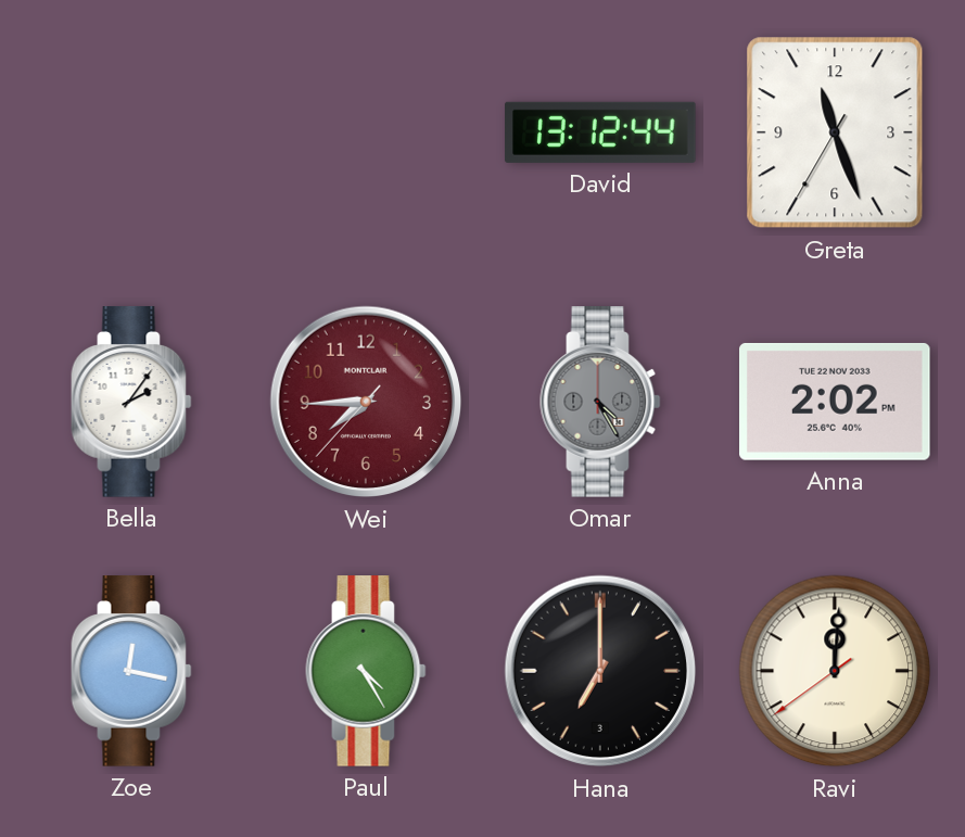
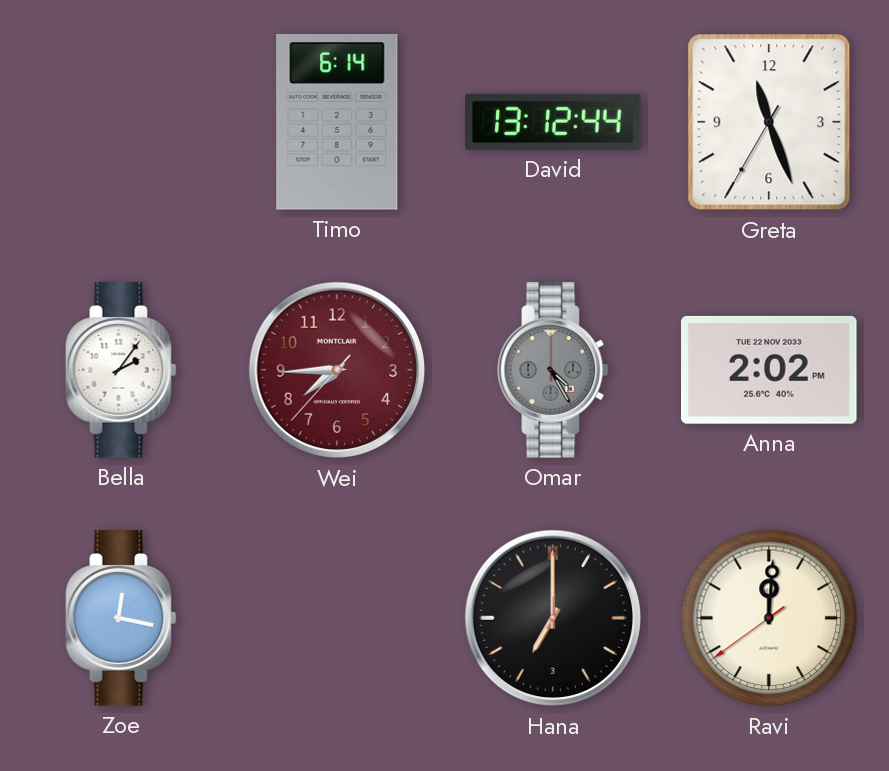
Timo: none -> 6:14
Paul: 4:25 -> none
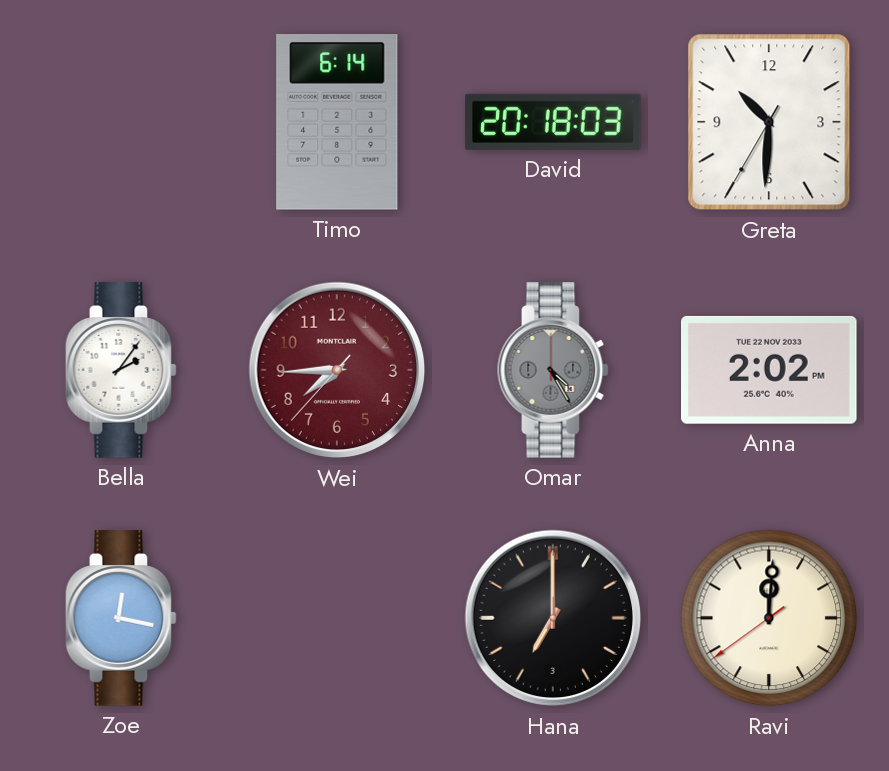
David: 13:12 -> 20:18
Greta: 11:26 -> 10:30
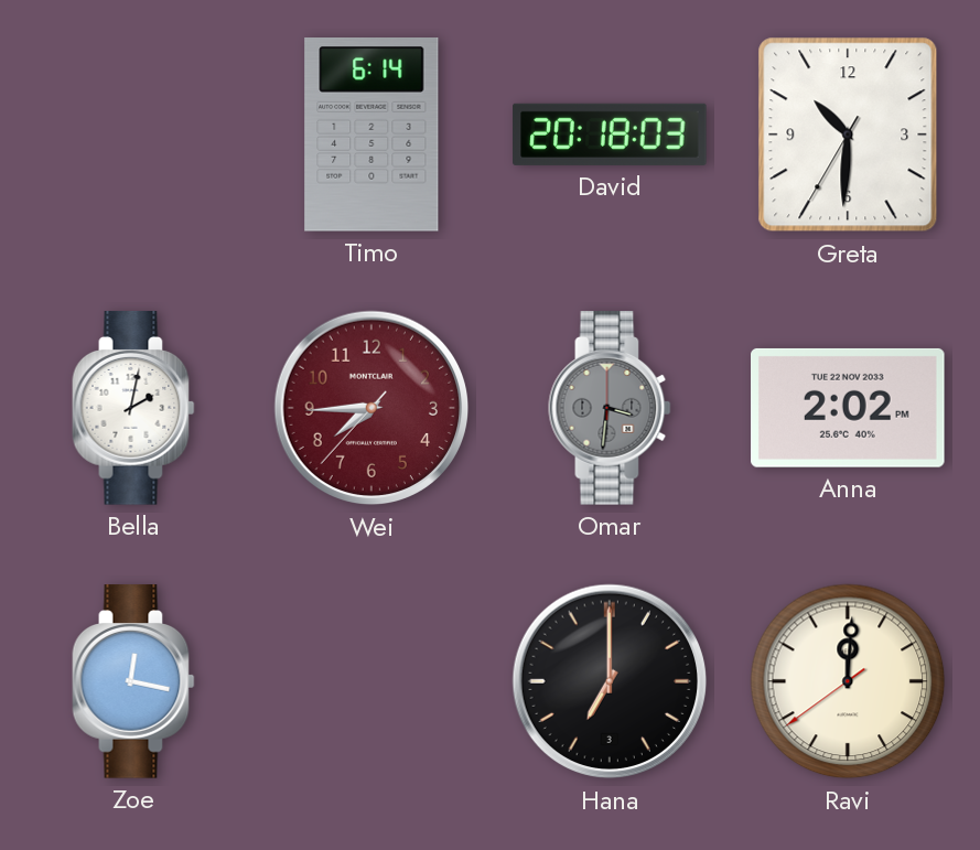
Bella: 2:06 -> 2:02
Omar: 4:25 -> 3:31
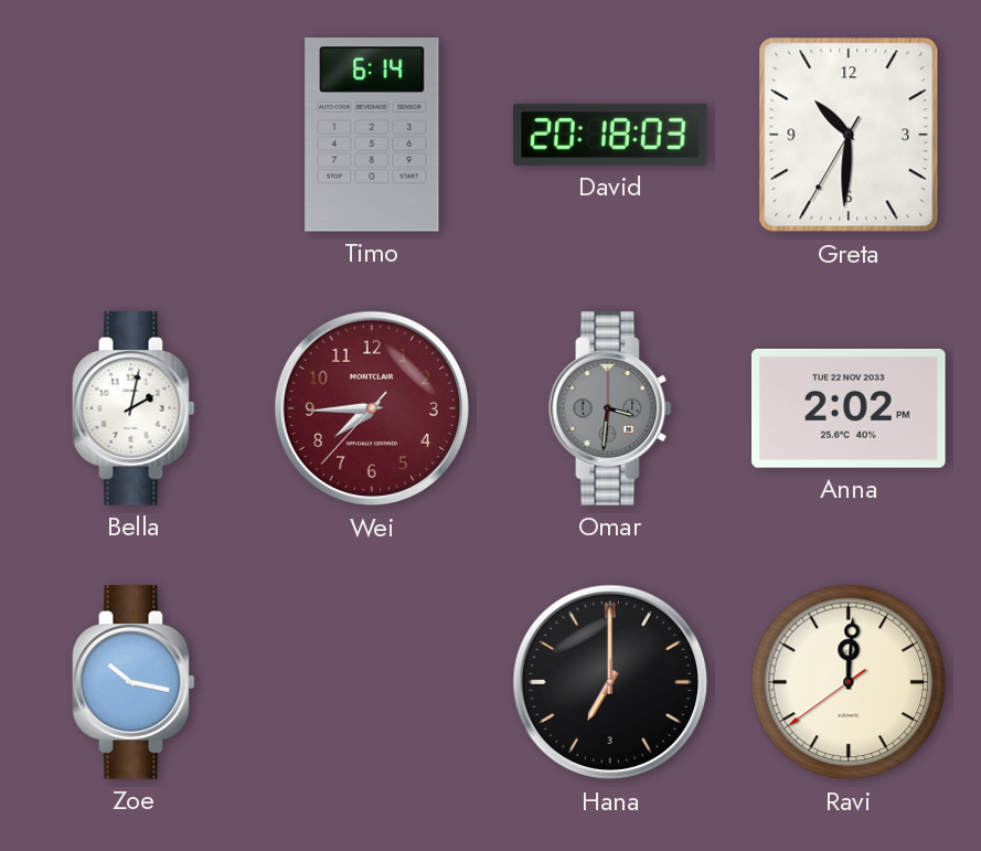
Zoe: 12:17 -> 10:17
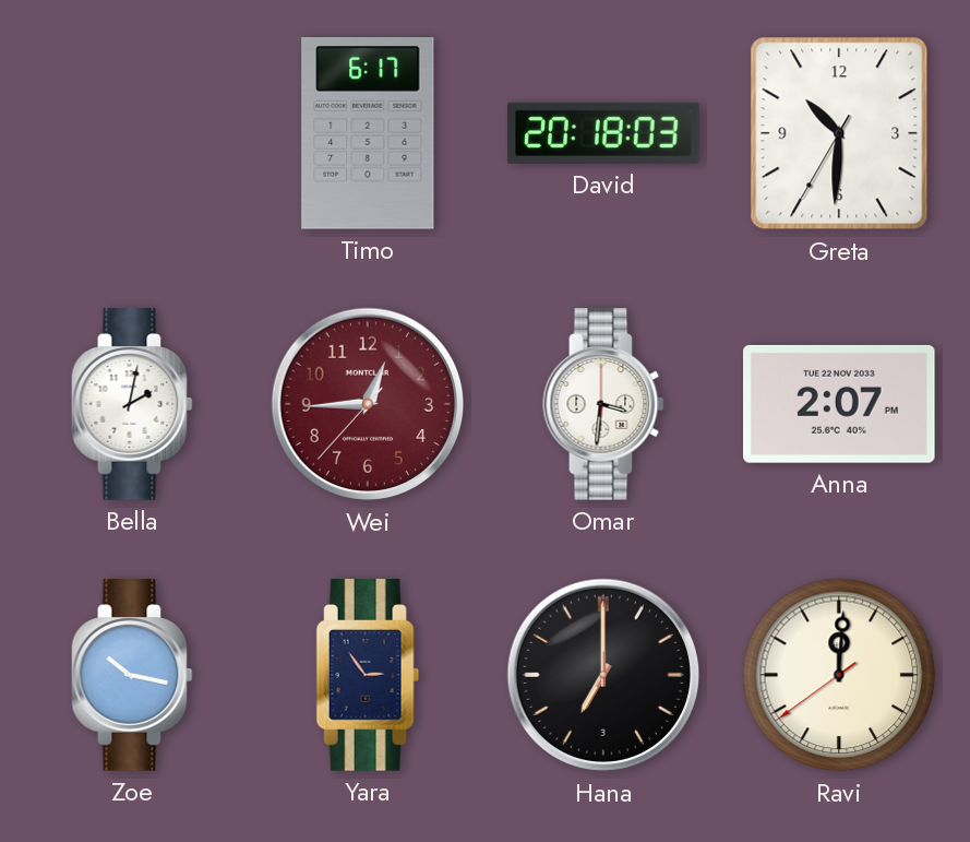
Timo: 6:14 -> 6:17
Wei: 7:44 -> 12:44
Omar dial: grey -> white
Anna: 2:02 -> 2:07
Yara: none -> 2:54
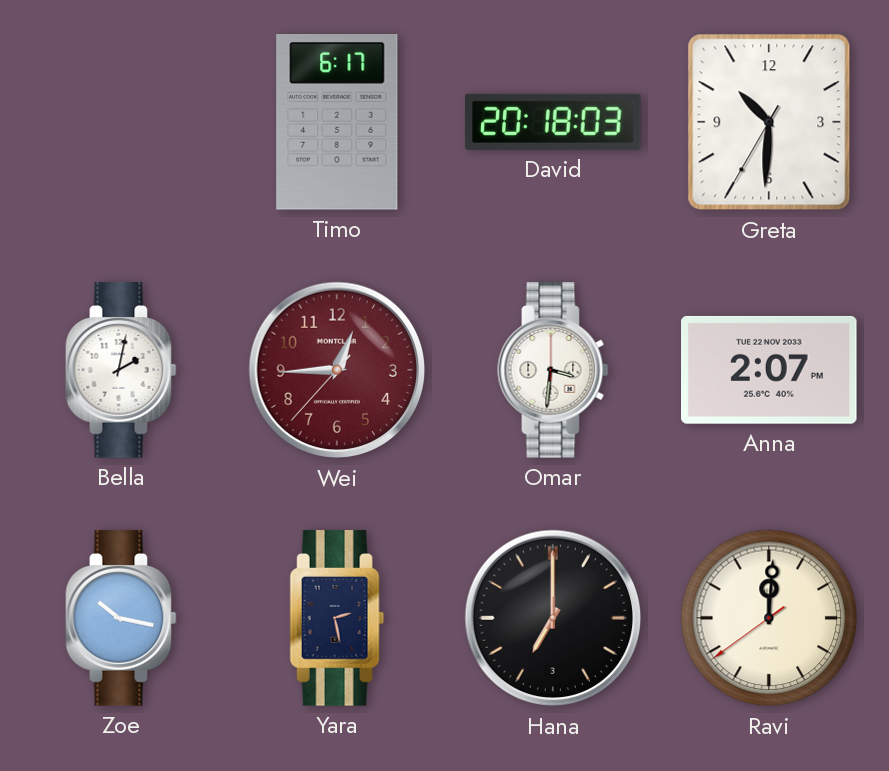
Yara: 2:54 -> 2:28
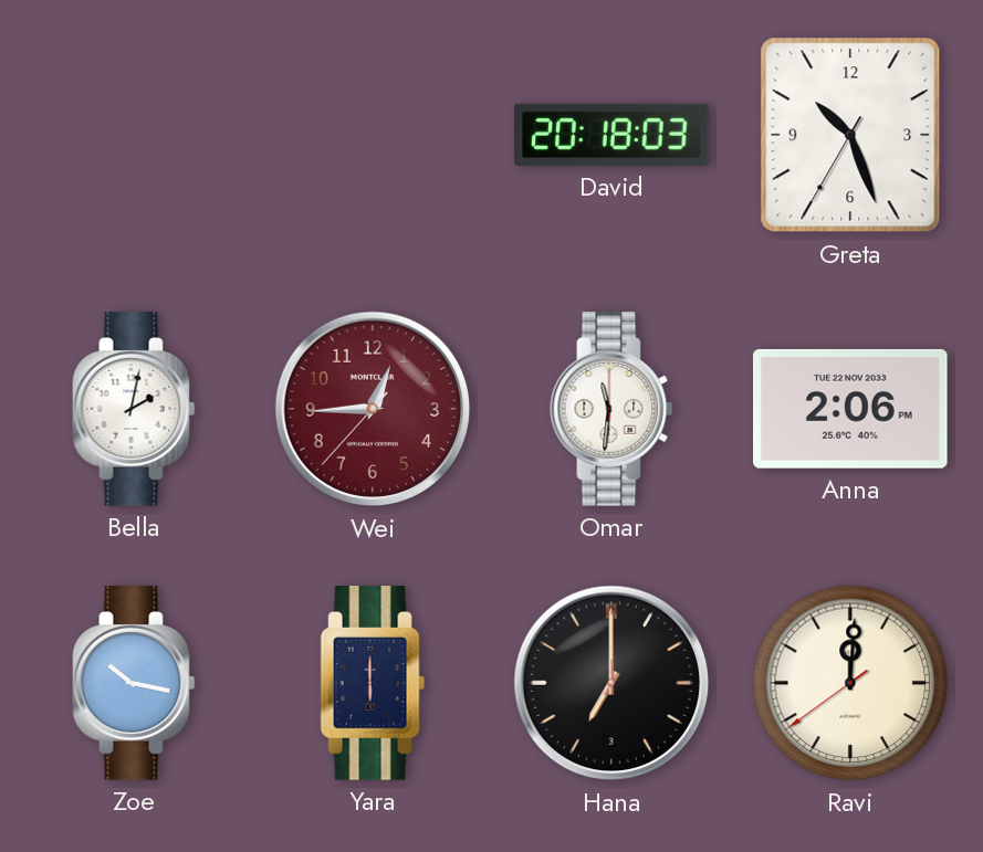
Timo: 6:17 -> none
Greta: 10:30 -> 10:26
Omar: 3:31 -> 11:31
Anna: 2:07 -> 2:06
Yara: 2:28 -> 6:00
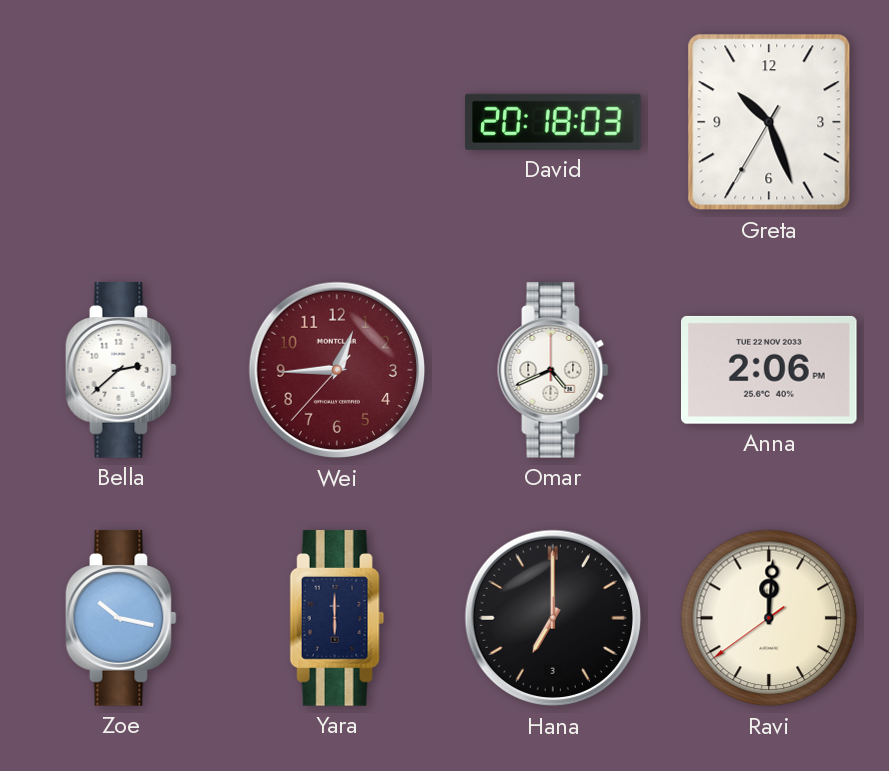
Bella: 2:02 -> 2:38
Omar: 11:31 -> 4:41
